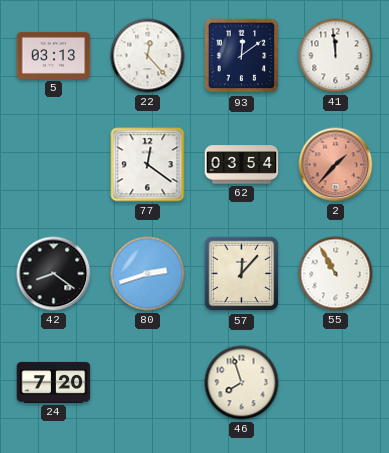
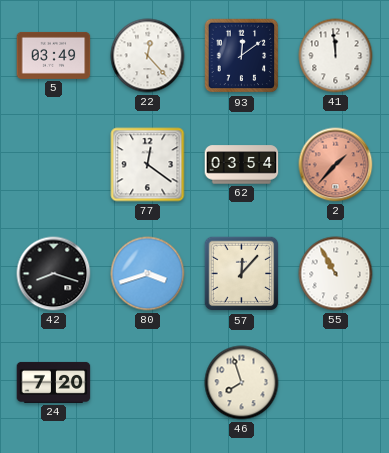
5: 03:13 -> 03:49
42: 8:21 -> 8:18
80: 2:42 -> 3:42
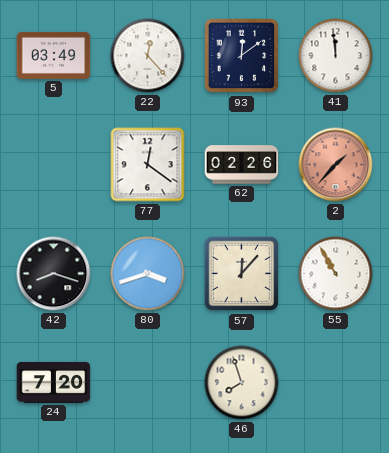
62: 03:54 -> 02:26
